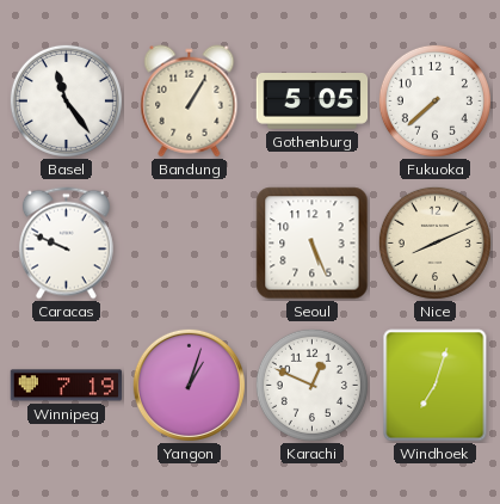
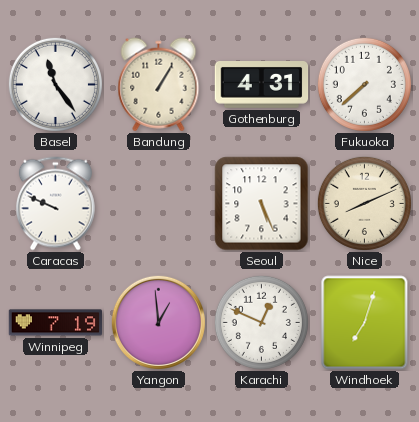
Gothenburg: 5:05 -> 4:31
Yangon: 1:03 -> 12:59
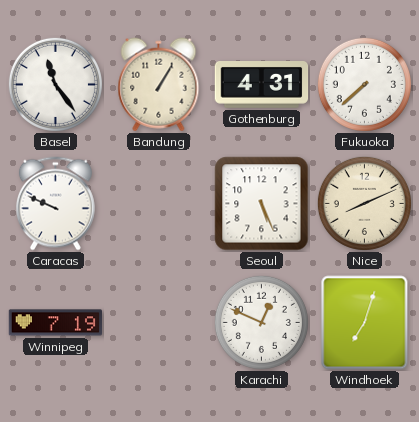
Yangon: 12:59 -> none
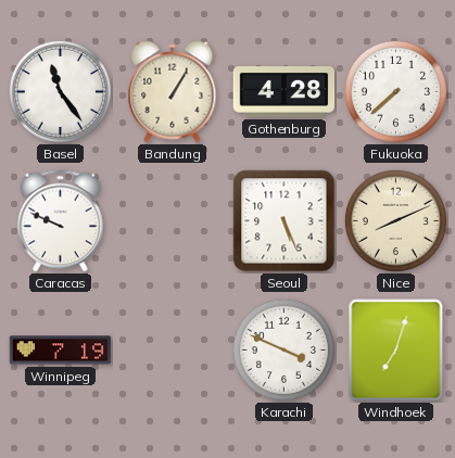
Gothenburg: 4:31 -> 4:28
Karachi: 12:49 -> 3:49
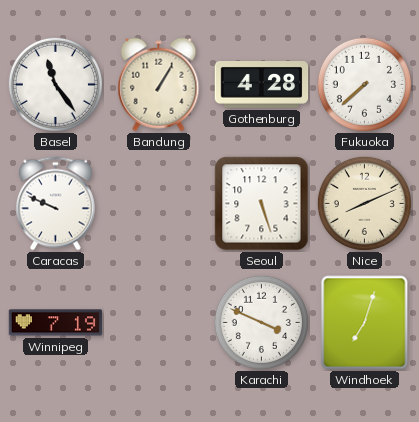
Seoul: 5:26 -> 5:27
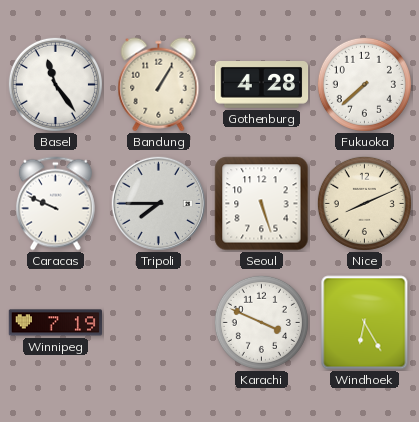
Tripoli: none -> 7:45
Windhoek: 7:03 -> 6:25
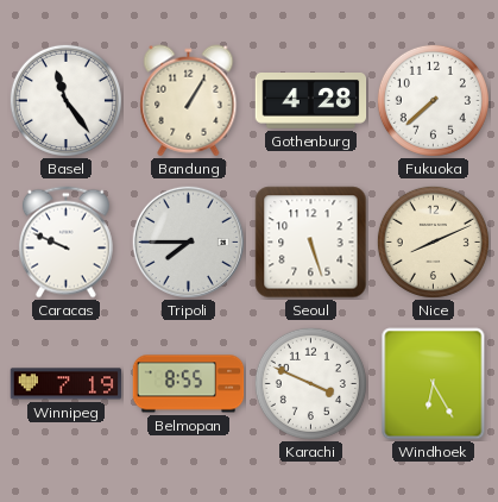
Belmopan: none -> 8:55
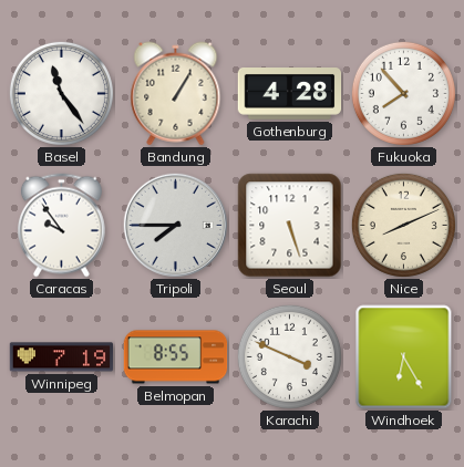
Fukuoka: 7:38 -> 7:53
Caracas: 9:49 -> 9:54
